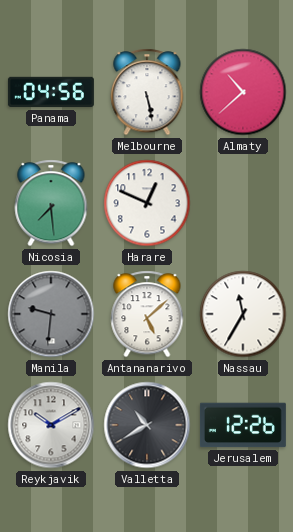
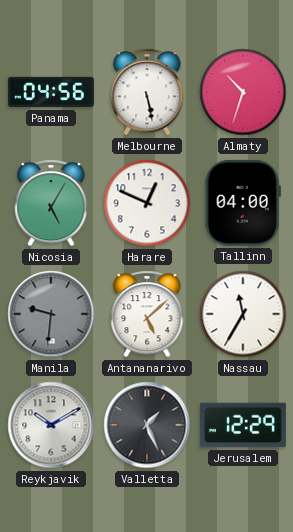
Almaty: 10:38 -> 10:33
Nicosia: 7:29 -> 5:05
Tallinn: none -> 04:00
Valletta: 10:40 -> 1:26
Jerusalem: 12:26 -> 12:29
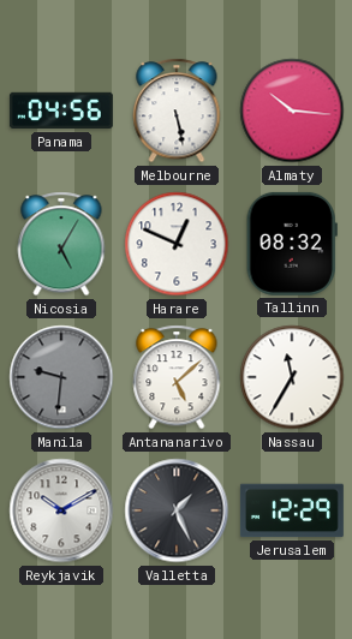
Almaty: 10:33 -> 10:16
Tallinn: 04:00 -> 08:32
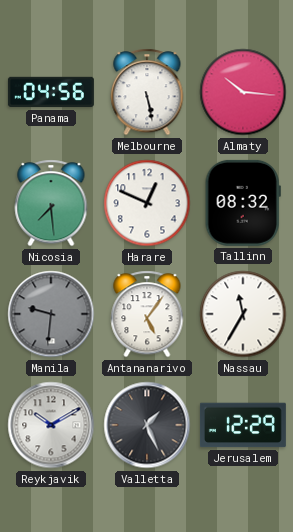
Nicosia: 5:05 -> 7:29
Antananarivo: 5:08 -> 5:06
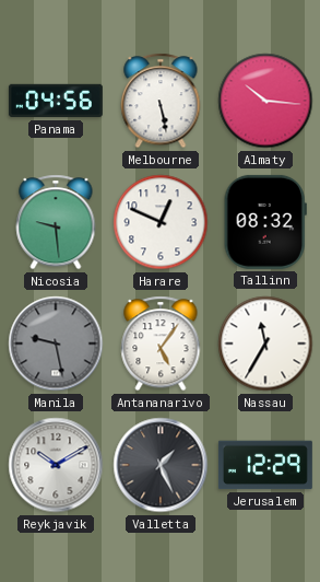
Nicosia: 7:29 -> 9:29
Manila: 9:31 -> 9:28
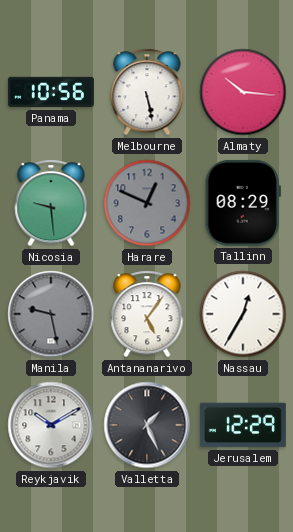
Panama: 04:56 -> 10:56
Harare dial: white -> grey
Tallinn: 08:32 -> 08:29
Nassau: 11:35 -> 12:35
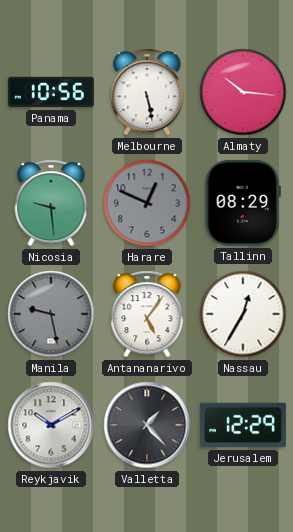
Valletta: 1:26 -> 1:23
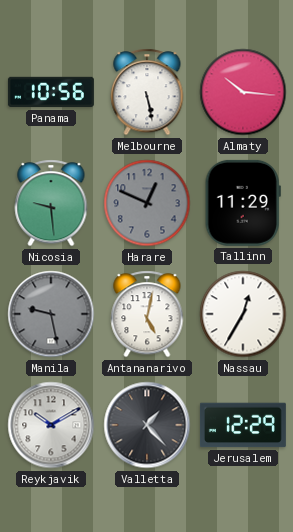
Tallinn: 08:29 -> 11:29
Antananarivo: 5:06 -> 5:02
